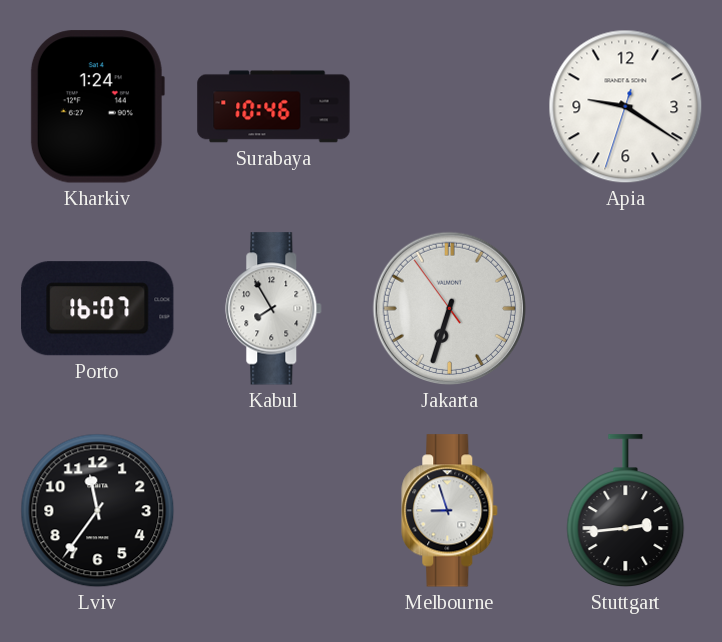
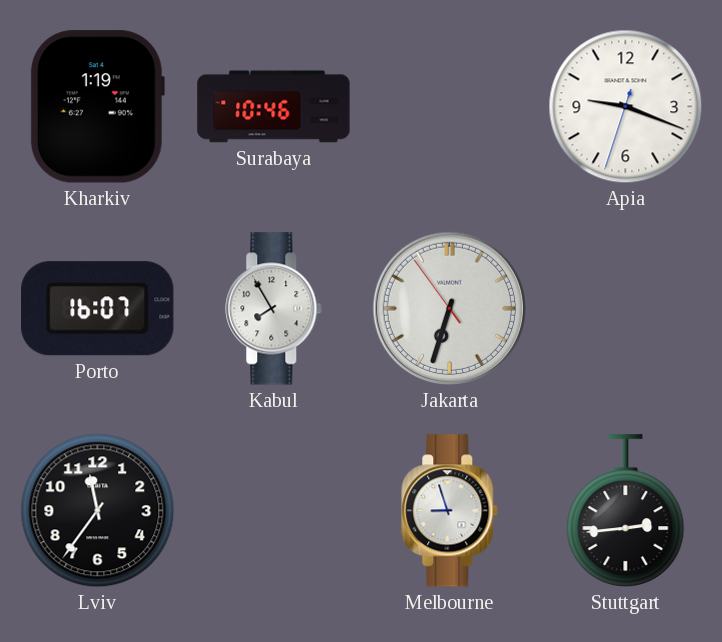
Kharkiv: 1:24 -> 1:19
Apia: 9:20 -> 9:18
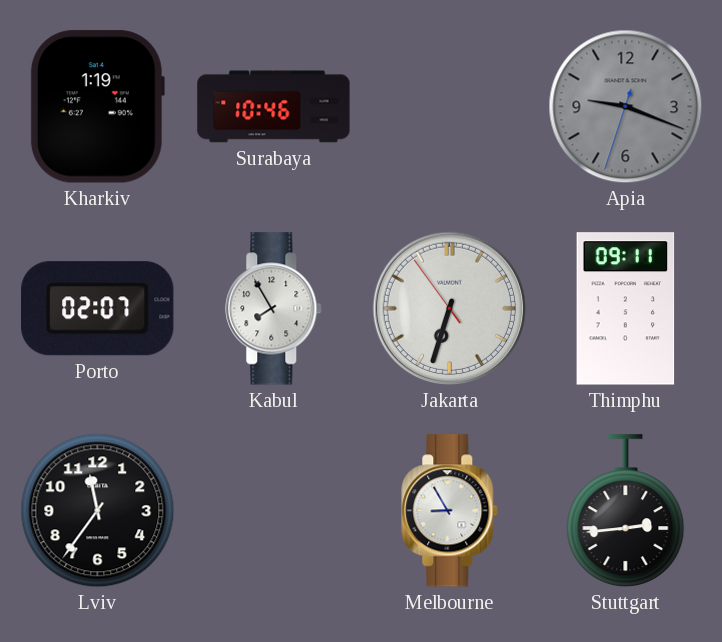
Apia dial: white -> grey
Porto: 16:07 -> 02:07
Thimphu: none -> 09:11
Melbourne: 8:57 -> 8:55
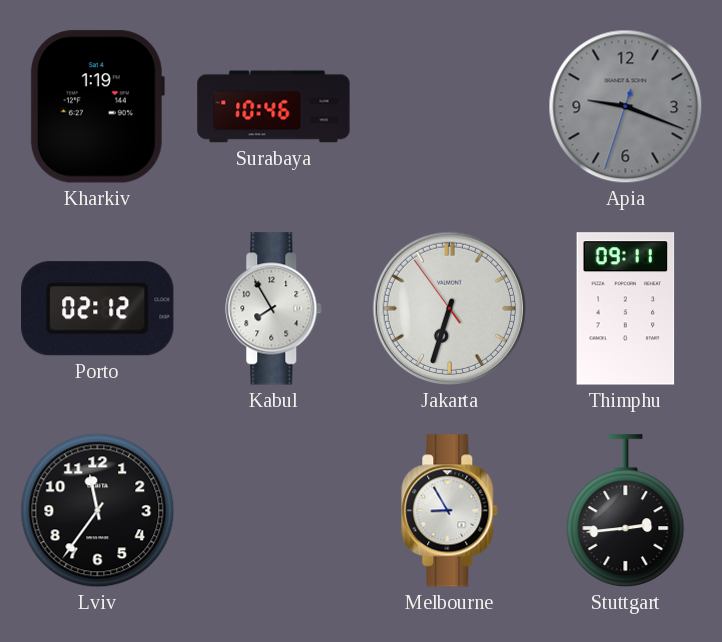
Porto: 02:07 -> 02:12
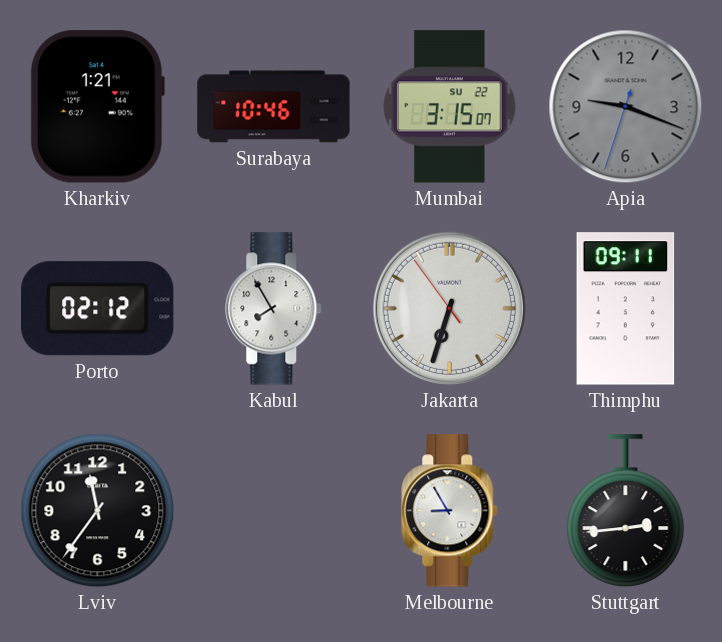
Kharkiv: 1:19 -> 1:21
Mumbai: none -> 3:15
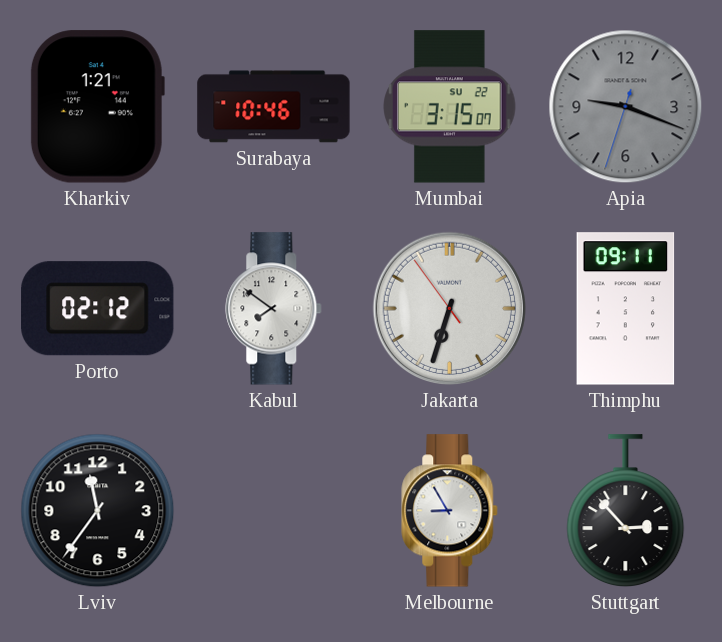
Kabul: 7:55 -> 7:51
Stuttgart: 2:44 -> 2:53
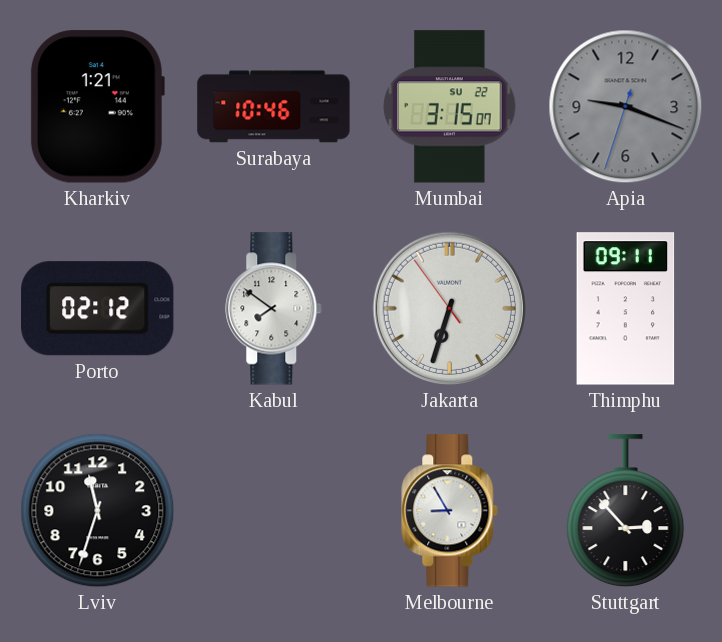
Lviv: 11:36 -> 11:33
